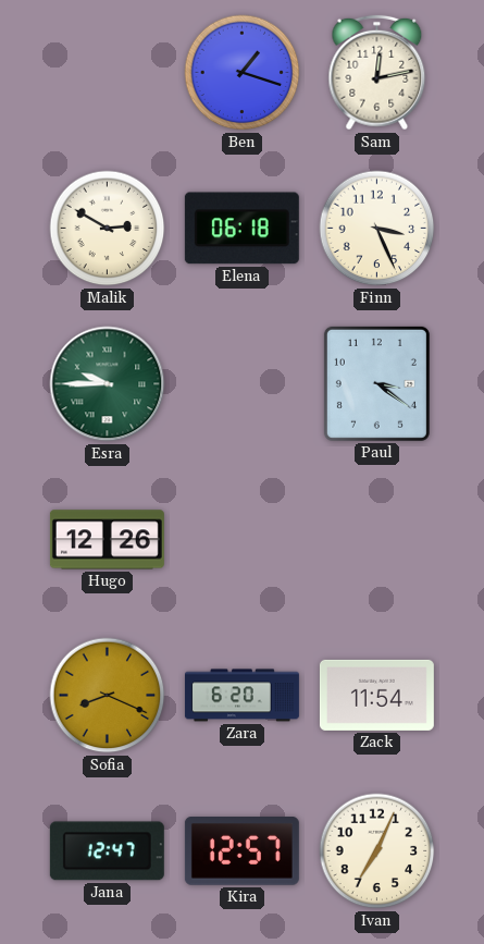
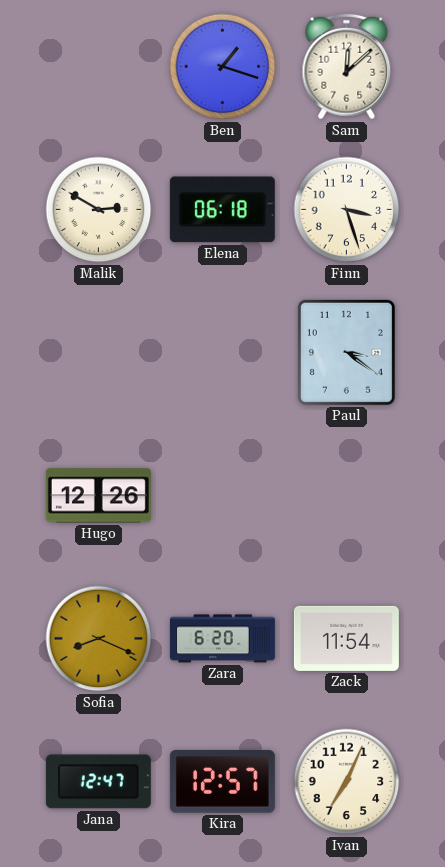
Sam: 12:13 -> 12:08
Finn: 3:26 -> 3:27
Esra: 9:45 -> none
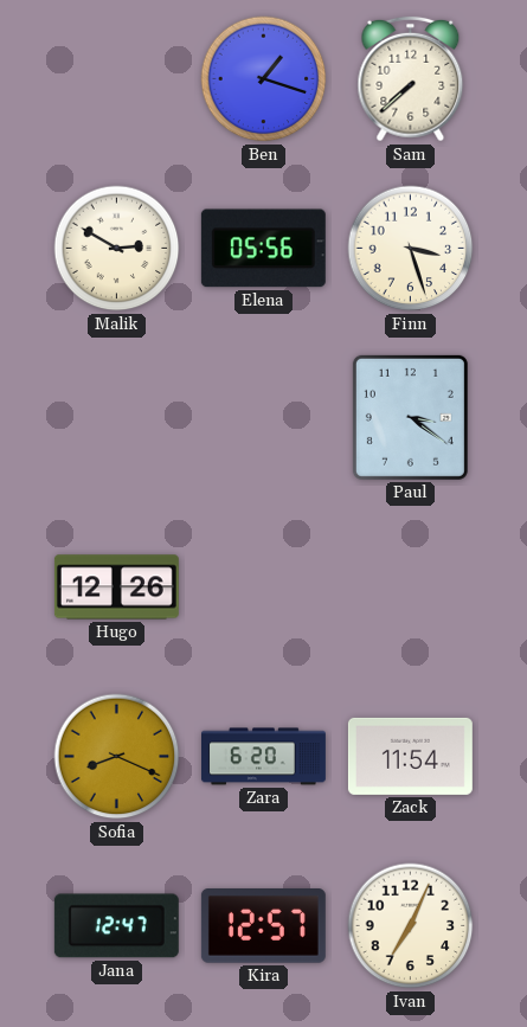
Sam: 12:08 -> 7:38
Elena: 06:18 -> 05:56
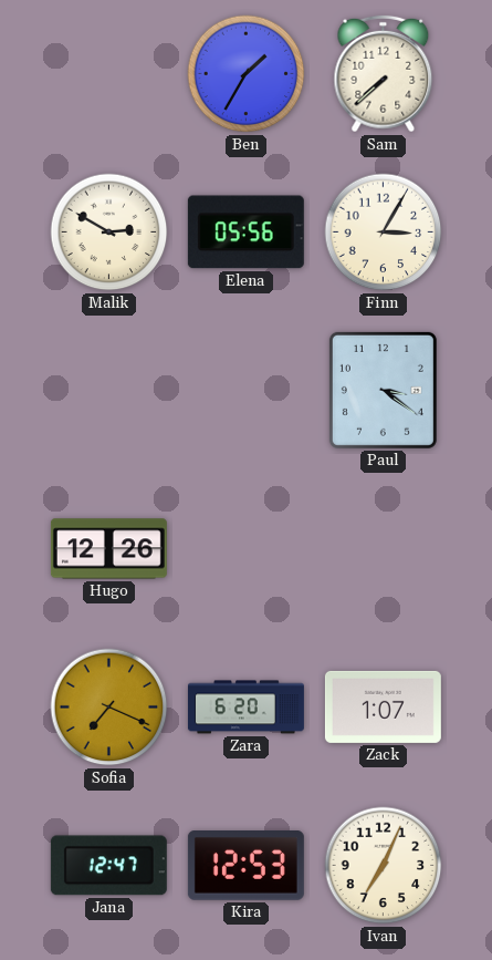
Ben: 1:18 -> 1:35
Finn: 3:27 -> 3:05
Sofia: 8:19 -> 7:19
Zack: 11:54 -> 1:07
Kira: 12:57 -> 12:53
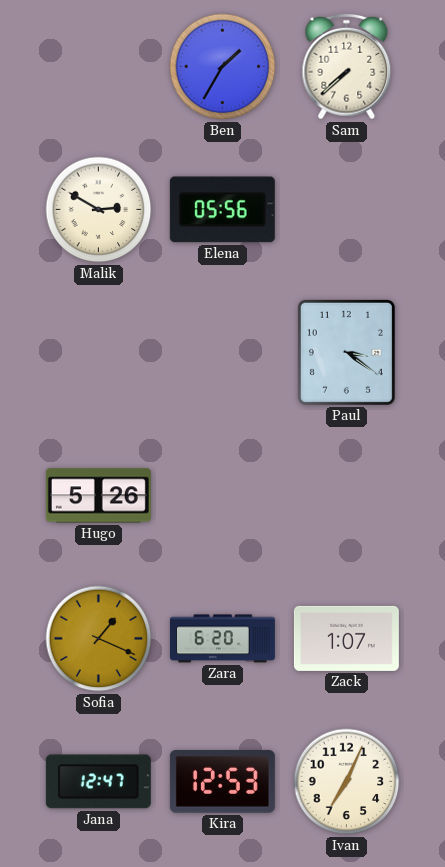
Finn: 3:05 -> none
Hugo: 12:26 -> 5:26
Sofia: 7:19 -> 1:19
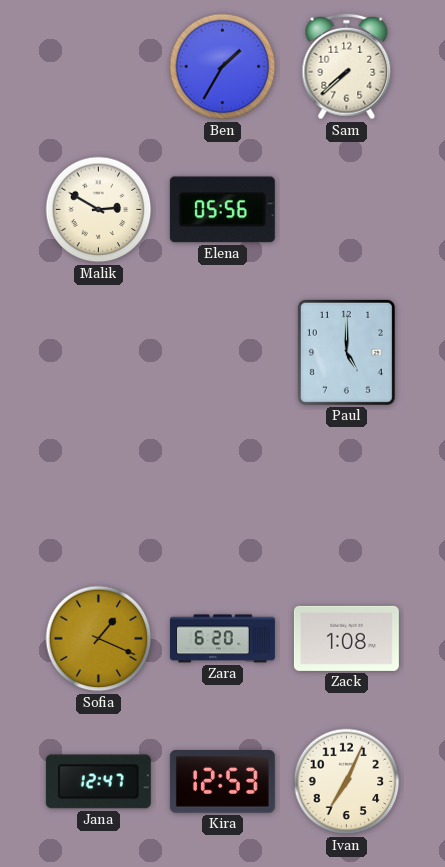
Paul: 3:21 -> 5:00
Hugo: 5:26 -> none
Zack: 1:07 -> 1:08
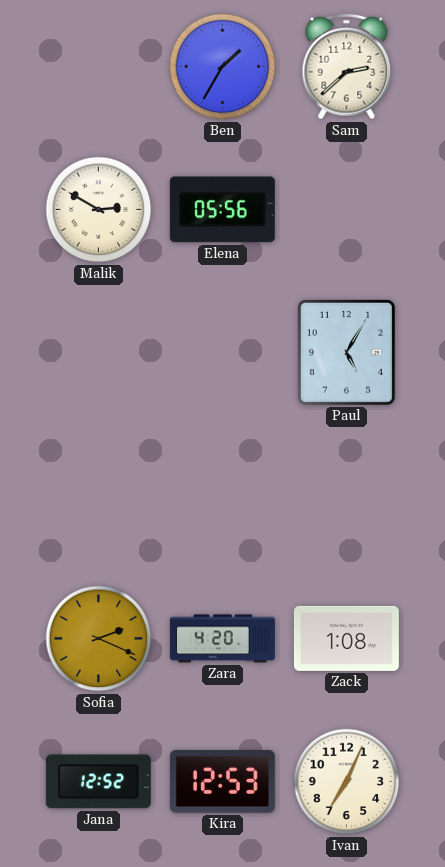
Sam: 7:38 -> 2:38
Paul: 5:00 -> 5:05
Sofia: 1:19 -> 2:19
Zara: 6:20 -> 4:20
Jana: 12:47 -> 12:52
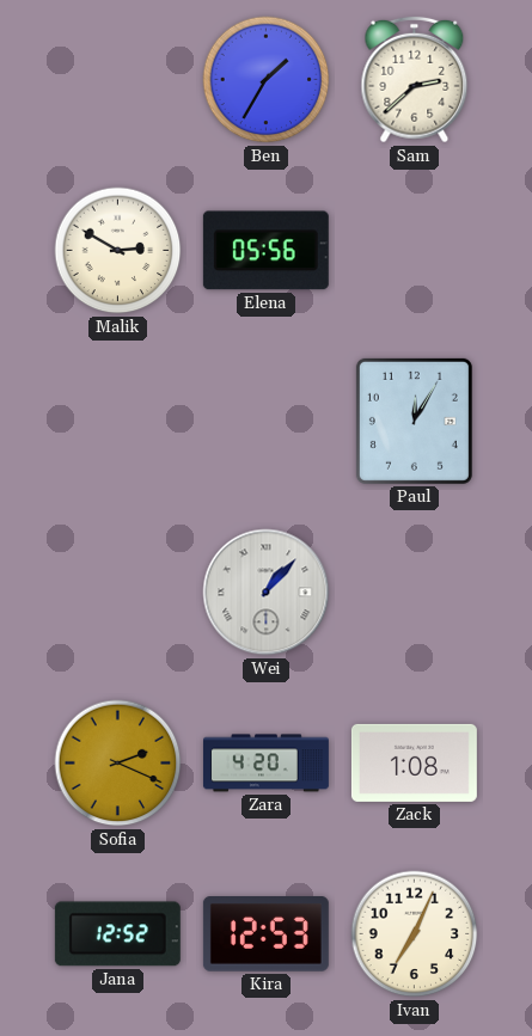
Paul: 5:05 -> 12:05
Wei: none -> 1:07
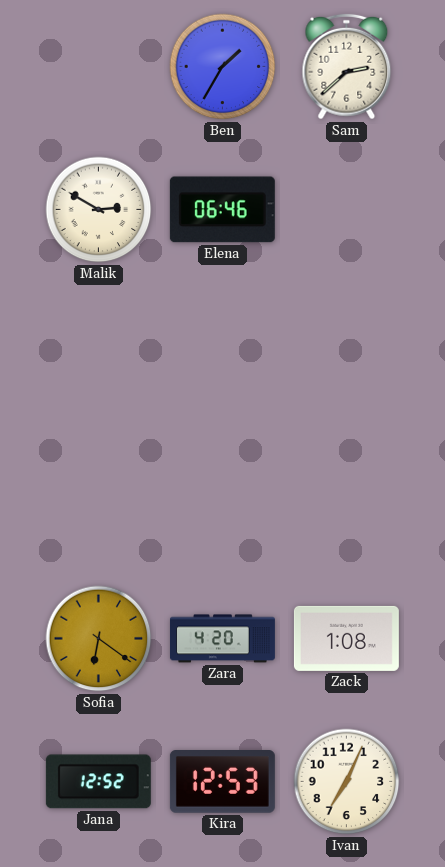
Elena: 05:56 -> 06:46
Paul: 12:05 -> none
Wei: 1:07 -> none
Sofia: 2:19 -> 6:21
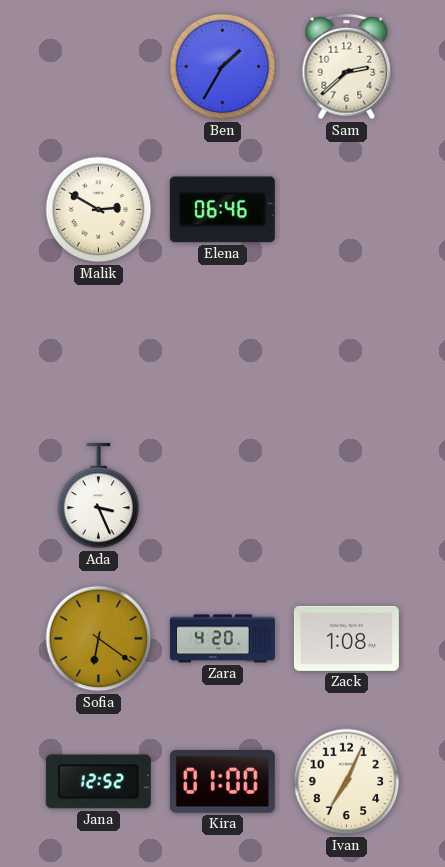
Ada: none -> 3:26
Kira: 12:53 -> 01:00
